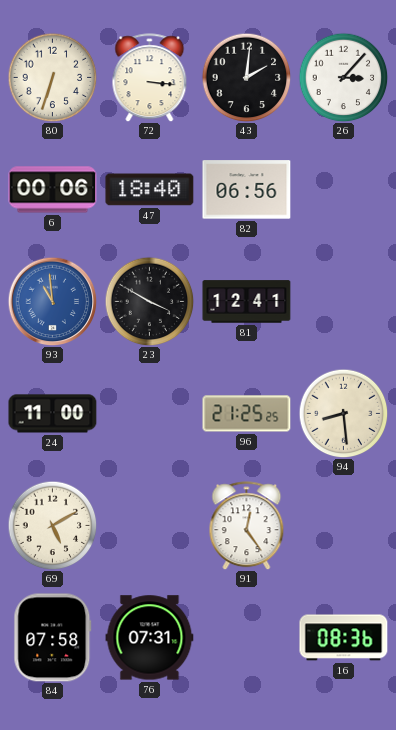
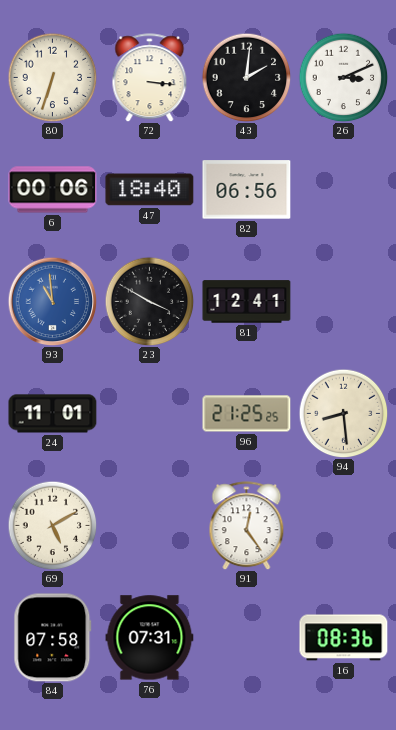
26: 3:07 -> 3:11
24: 11:00 -> 11:01
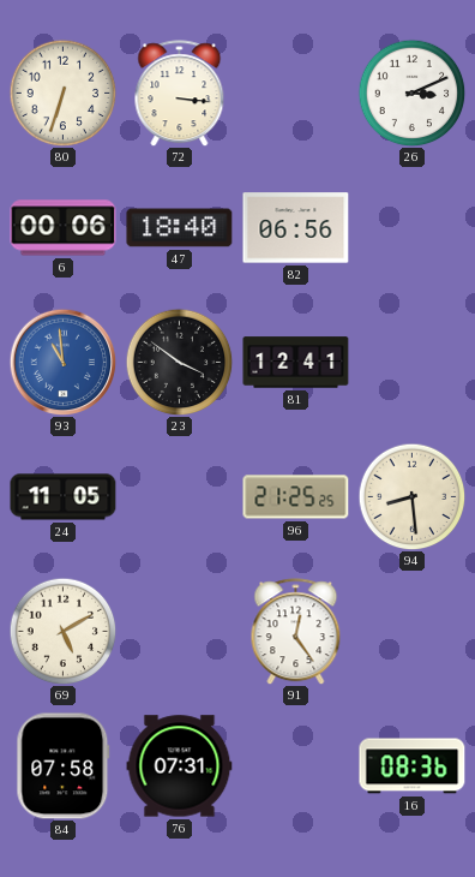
43: 2:01 -> none
23: 3:50 -> 3:51
24: 11:01 -> 11:05
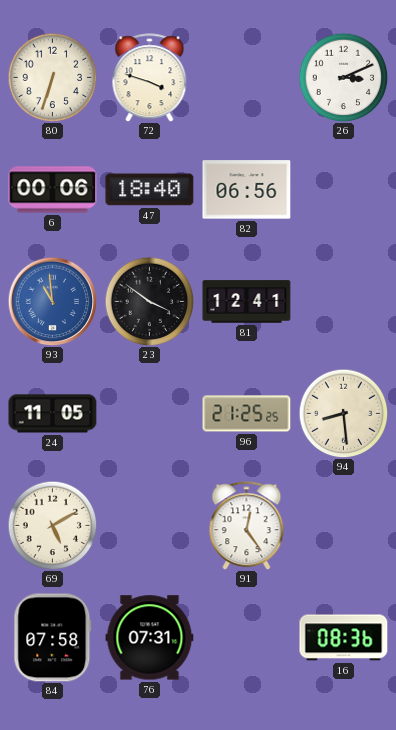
72: 3:16 -> 3:48
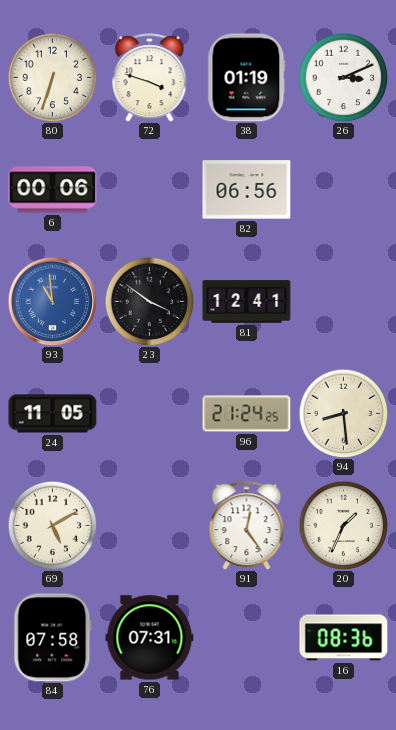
38: none -> 01:19
47: 18:40 -> none
96: 21:25 -> 21:24
20: none -> 1:34
